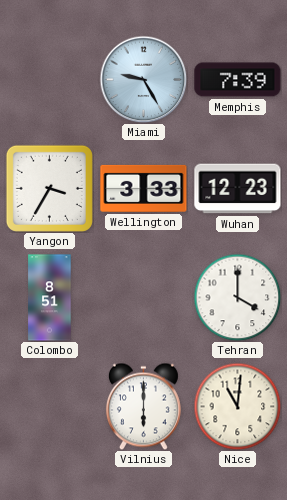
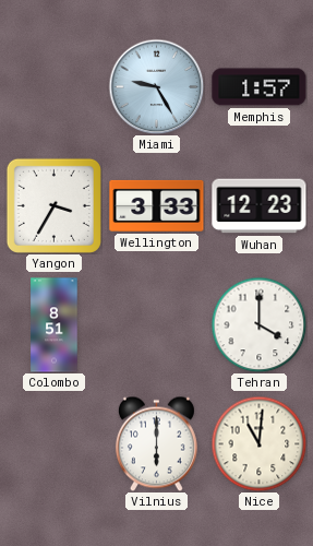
Memphis: 7:39 -> 1:57
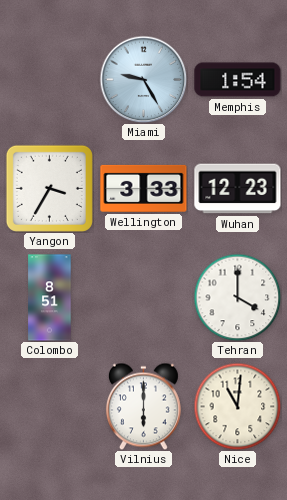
Memphis: 1:57 -> 1:54
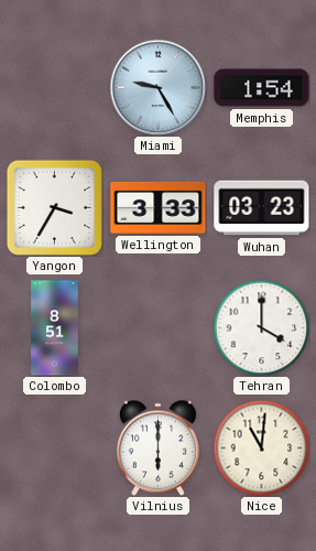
Wuhan: 12:23 -> 03:23
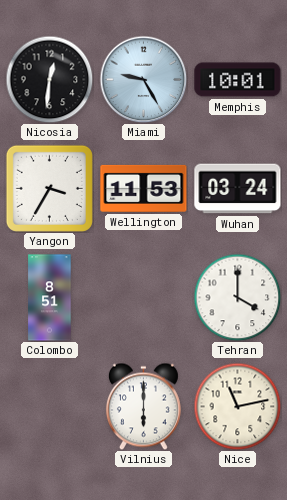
Nicosia: none -> 12:31
Memphis: 1:54 -> 10:01
Wellington: 3:33 -> 11:53
Wuhan: 03:23 -> 03:24
Nice: 11:01 -> 11:13
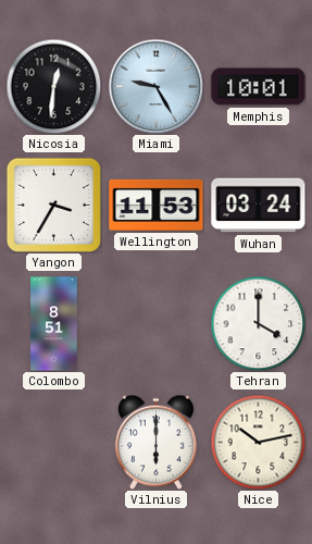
Nice: 11:13 -> 10:13
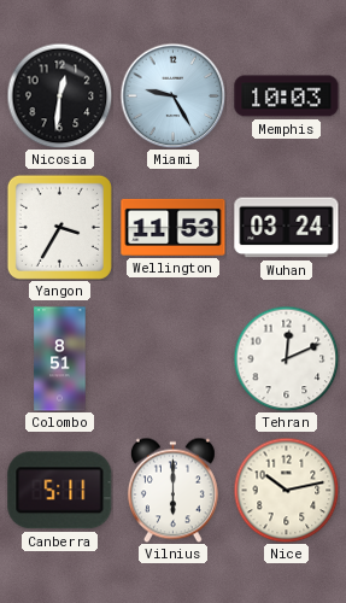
Memphis: 10:01 -> 10:03
Tehran: 4:00 -> 12:11
Canberra: none -> 5:11
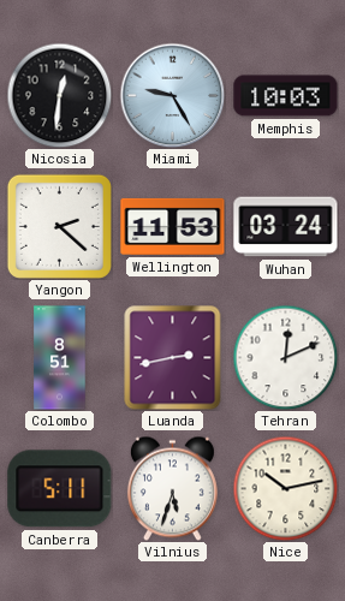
Yangon: 3:35 -> 2:22
Luanda: none -> 2:43
Vilnius: 6:00 -> 5:33
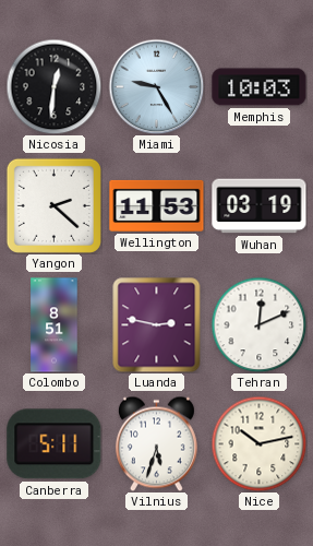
Wuhan: 03:24 -> 03:19
Luanda: 2:43 -> 2:47
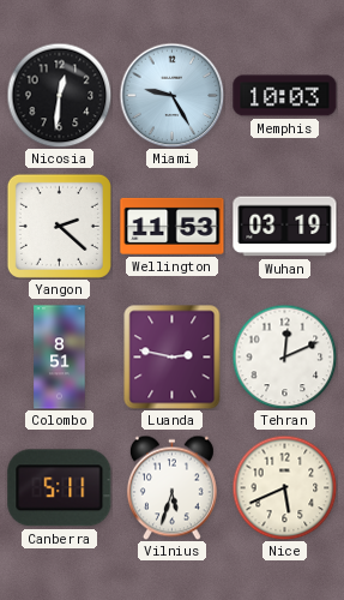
Nice: 10:13 -> 5:41
